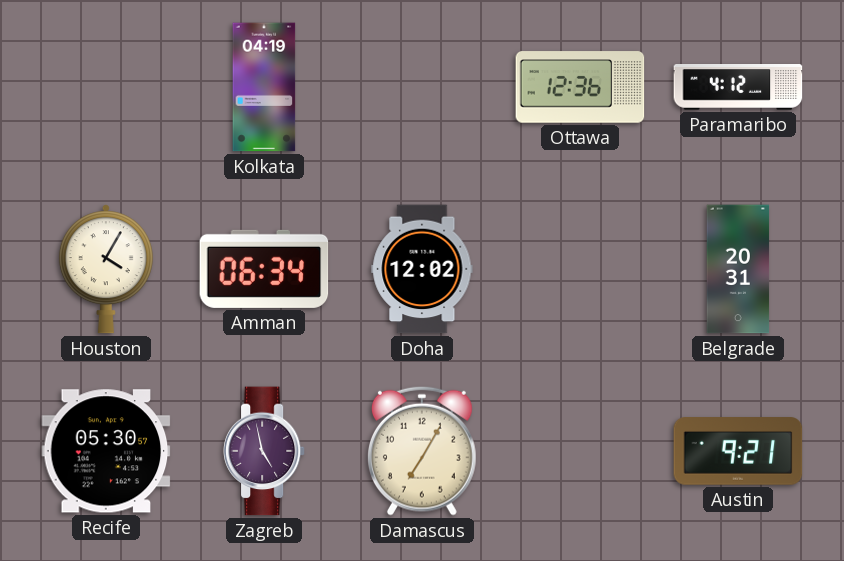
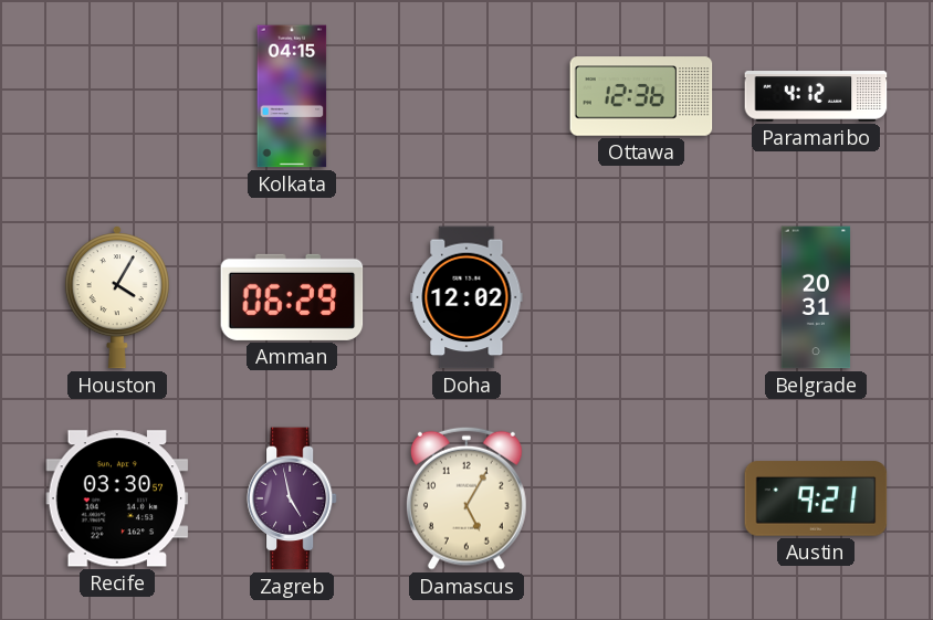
Kolkata: 04:19 -> 04:15
Amman: 06:34 -> 06:29
Recife: 05:30 -> 03:30
Damascus: 7:05 -> 5:05
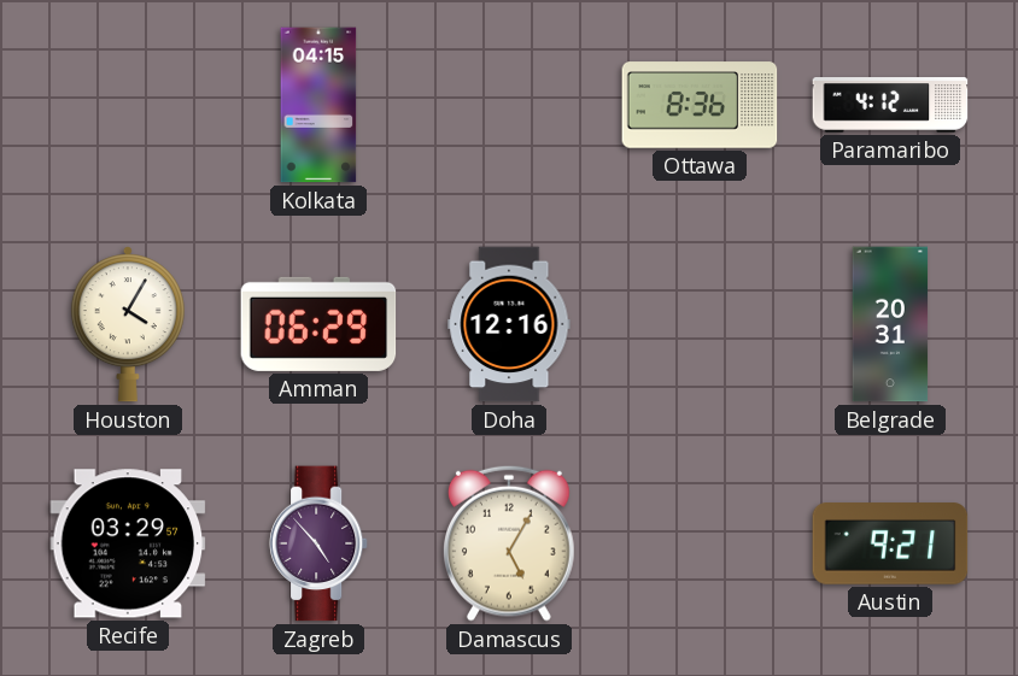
Ottawa: 12:36 -> 8:36
Doha: 12:02 -> 12:16
Recife: 03:30 -> 03:29
Zagreb: 4:58 -> 4:53
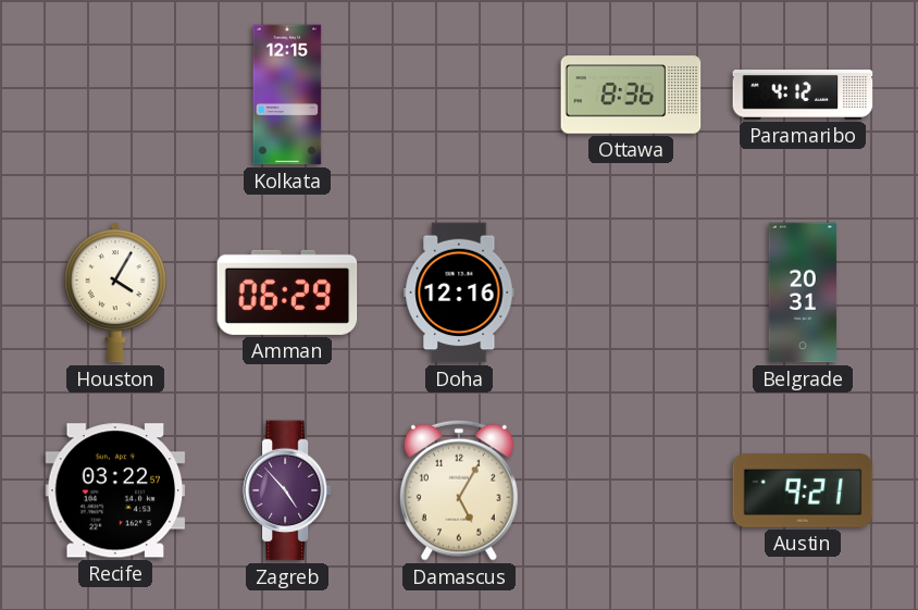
Kolkata: 04:15 -> 12:15
Recife: 03:29 -> 03:22
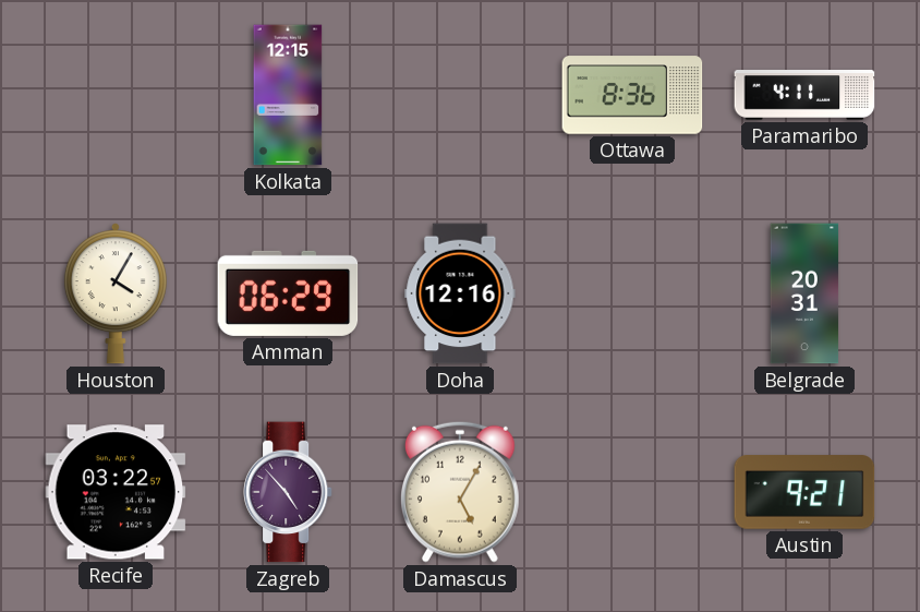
Paramaribo: 4:12 -> 4:11
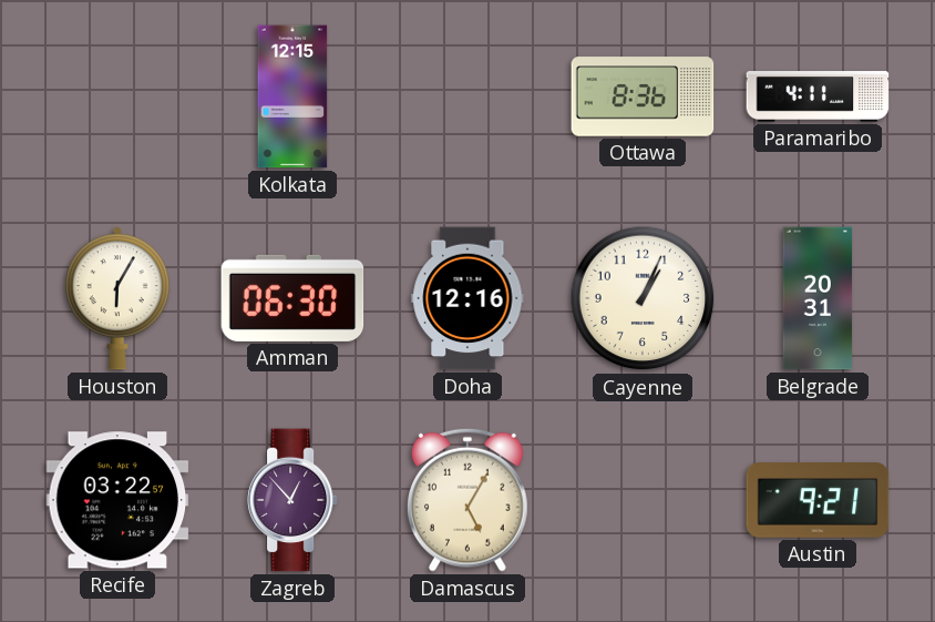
Houston: 4:05 -> 6:05
Amman: 06:29 -> 06:30
Cayenne: none -> 1:04
Zagreb: 4:53 -> 12:53
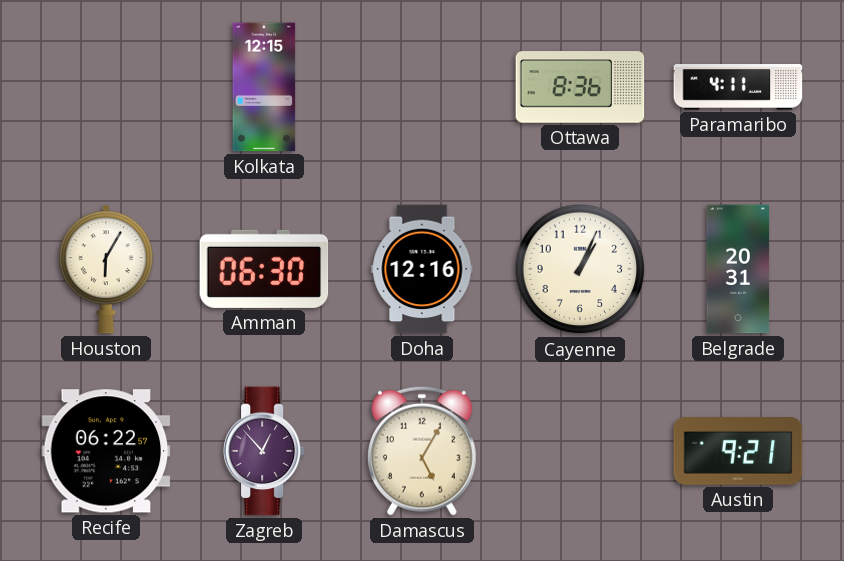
Recife: 03:22 -> 06:22
